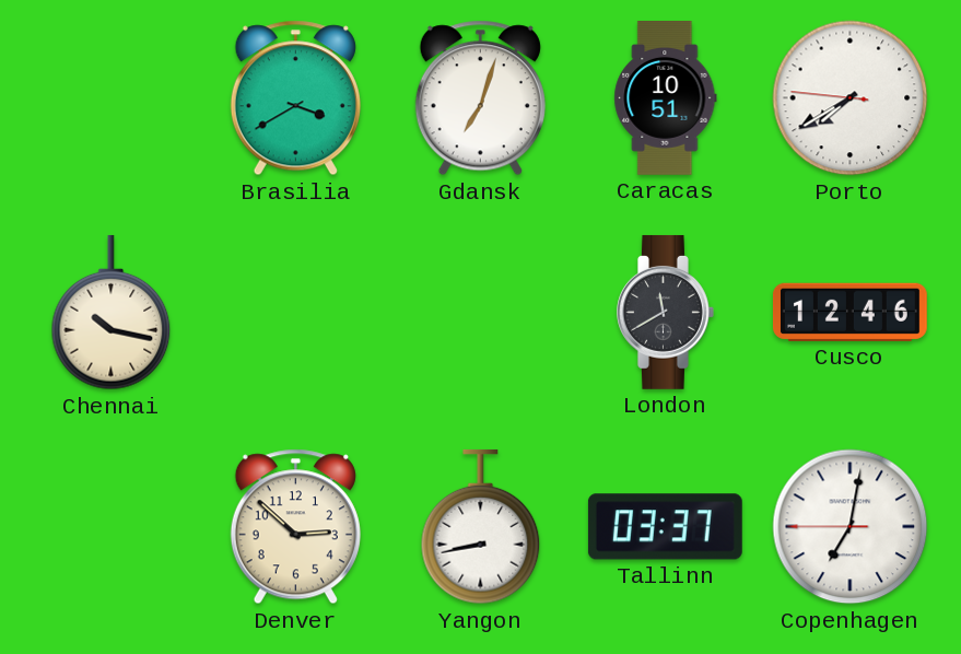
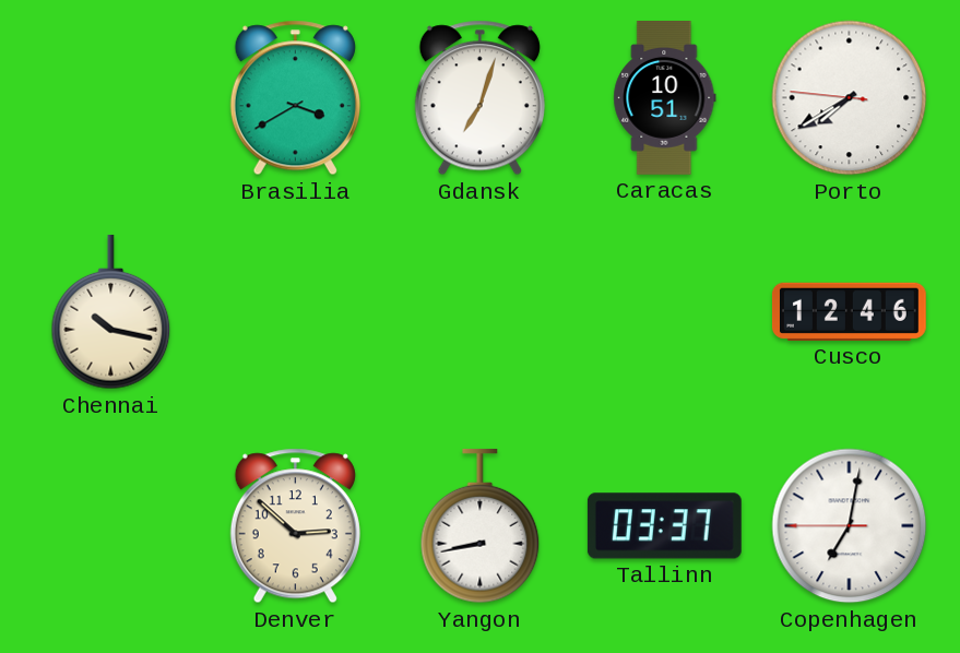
London: 11:40 -> none
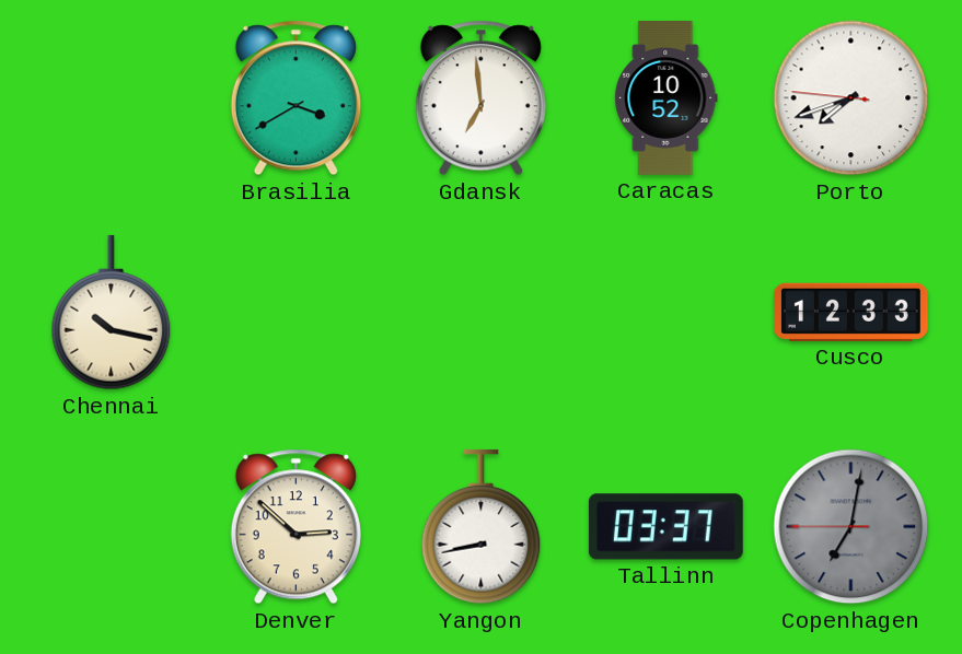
Gdansk: 7:03 -> 6:59
Caracas: 10:51 -> 10:52
Porto: 7:39 -> 7:41
Cusco: 12:46 -> 12:33
Copenhagen dial: white -> grey
